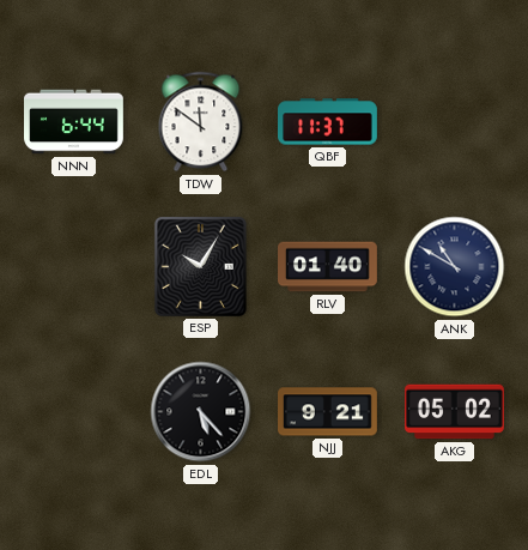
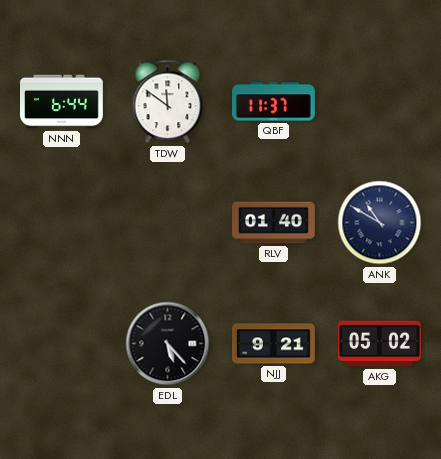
ESP: 10:05 -> none
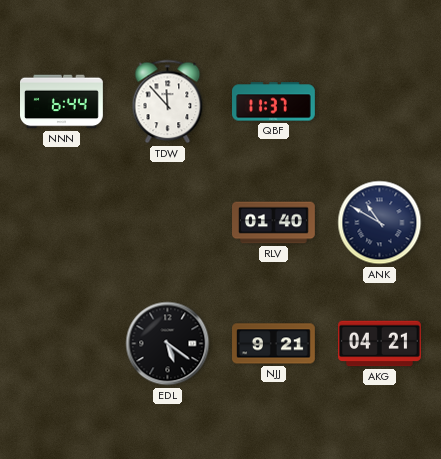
TDW: 11:51 -> 11:53
EDL: 5:23 -> 5:21
AKG: 05:02 -> 04:21
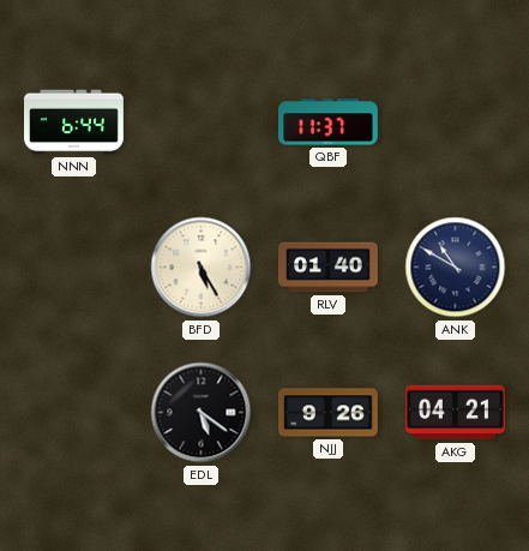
TDW: 11:53 -> none
BFD: none -> 5:25
NJJ: 9:21 -> 9:26
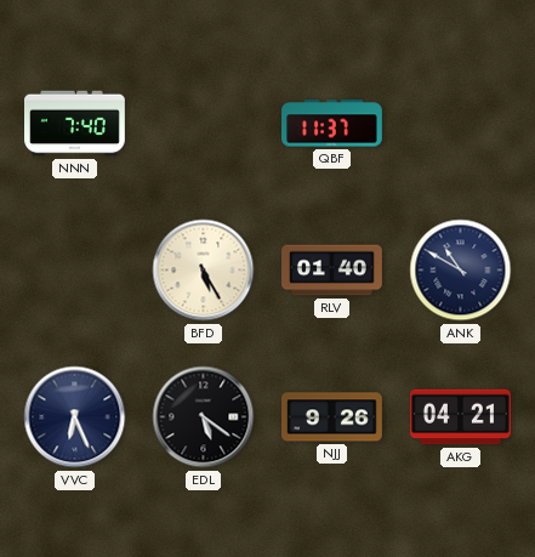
NNN: 6:44 -> 7:40
VVC: none -> 6:26
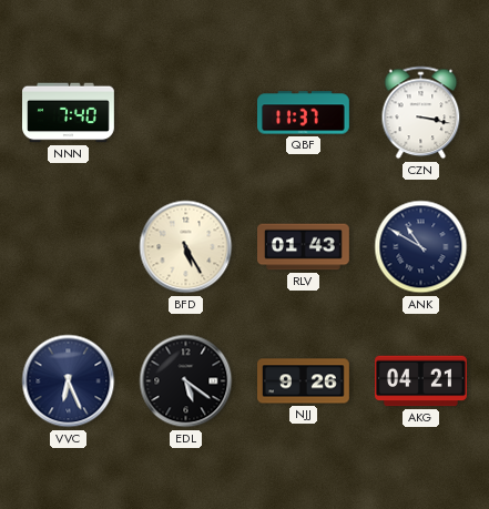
CZN: none -> 3:17
RLV: 01:40 -> 01:43
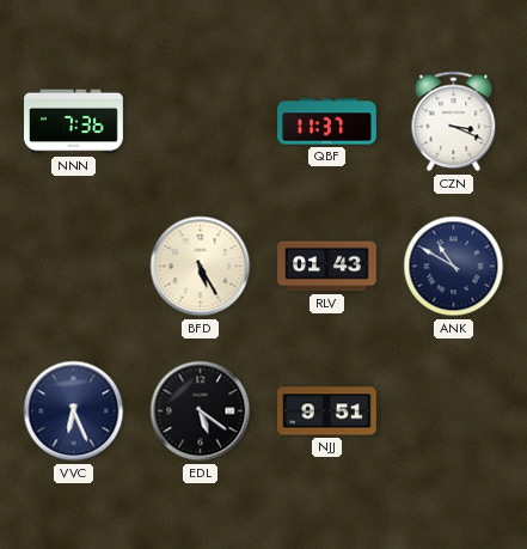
NNN: 7:40 -> 7:36
CZN: 3:17 -> 3:19
NJJ: 9:26 -> 9:51
AKG: 04:21 -> none
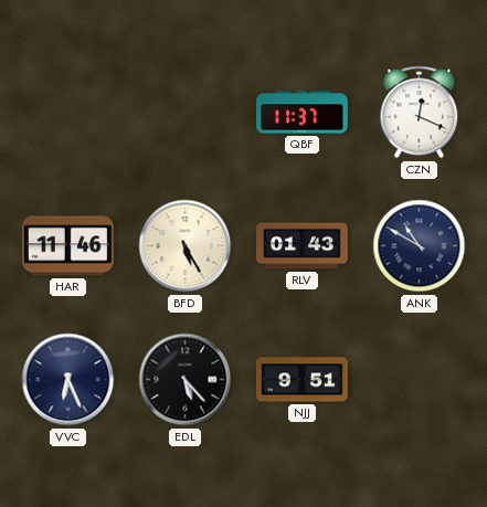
NNN: 7:36 -> none
CZN: 3:19 -> 12:19
HAR: none -> 11:46
EDL: 5:21 -> 5:23
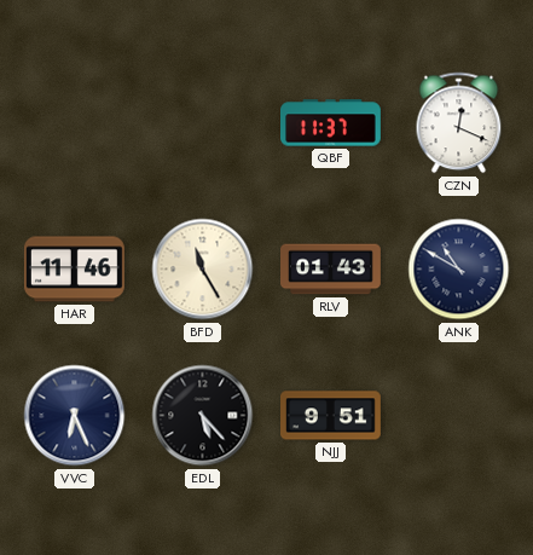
BFD: 5:25 -> 11:25
